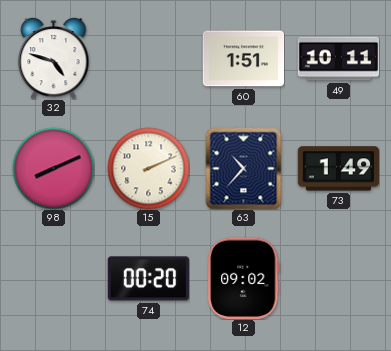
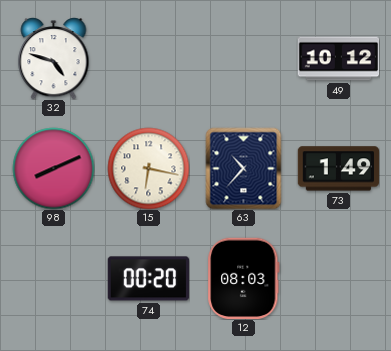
60: 1:51 -> none
49: 10:11 -> 10:12
15: 2:11 -> 6:17
12: 09:02 -> 08:03
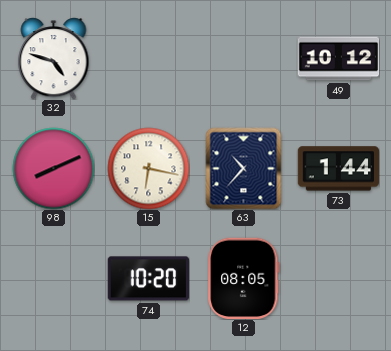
73: 1:49 -> 1:44
74: 00:20 -> 10:20
12: 08:03 -> 08:05
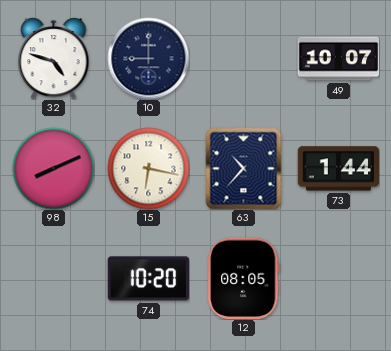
10: none -> 9:00
49: 10:12 -> 10:07
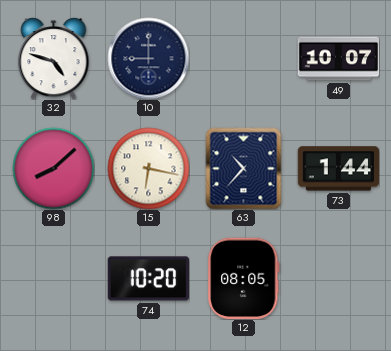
98: 8:11 -> 8:08
